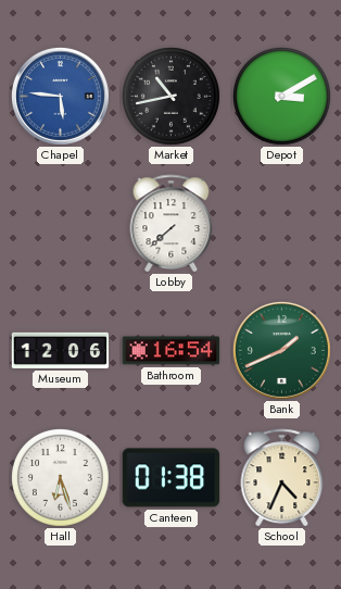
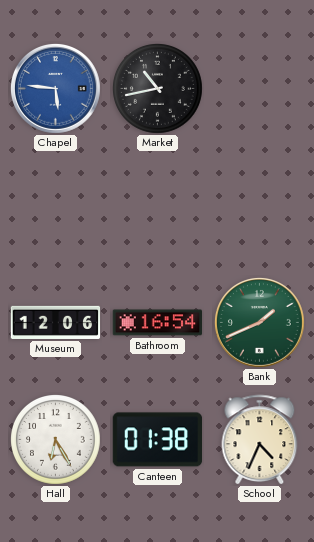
Depot: 3:10 -> none
Lobby: 7:38 -> none
Hall: 6:27 -> 6:25
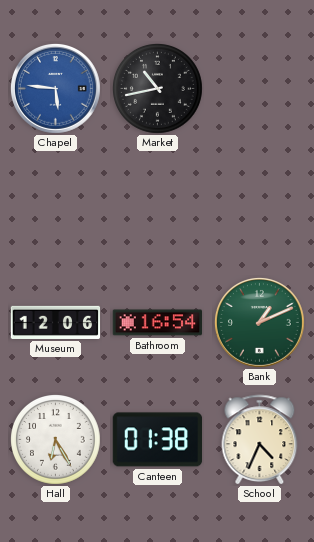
Bank: 1:41 -> 1:11
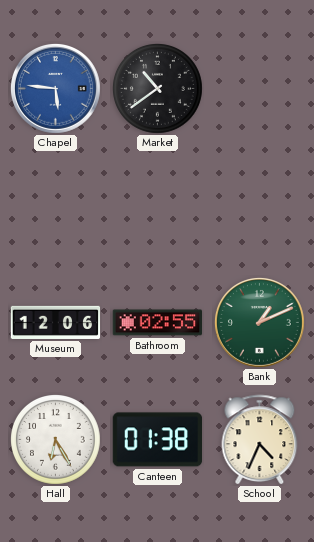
Market: 10:43 -> 10:39
Bathroom: 16:54 -> 02:55
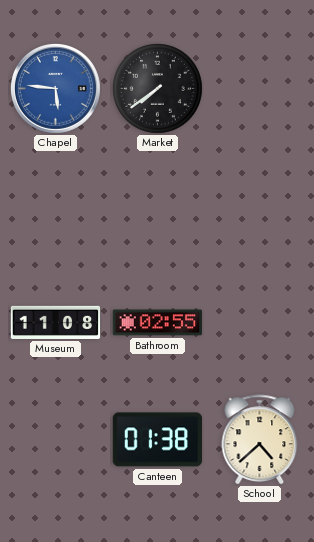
Market: 10:39 -> 7:39
Museum: 12:06 -> 11:08
Bank: 1:11 -> none
Hall: 6:25 -> none
School: 4:34 -> 4:38
